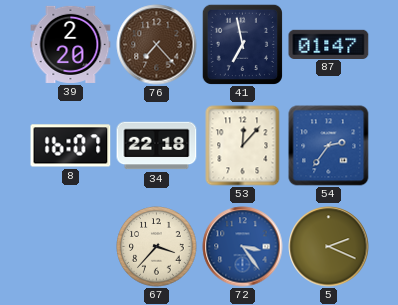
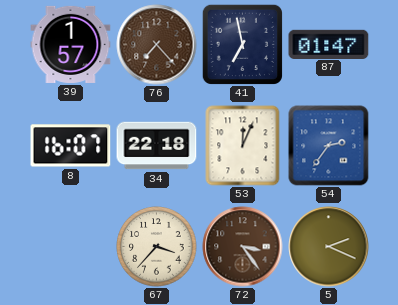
39: 2:20 -> 1:57
53: 12:07 -> 12:04
72 dial: blue -> brown
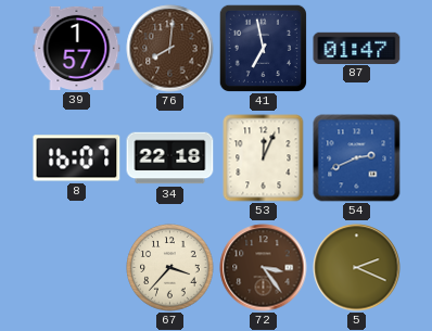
76: 7:23 -> 8:01
54: 2:36 -> 2:41
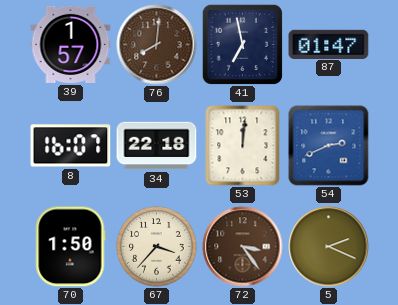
53: 12:04 -> 12:01
70: none -> 1:50
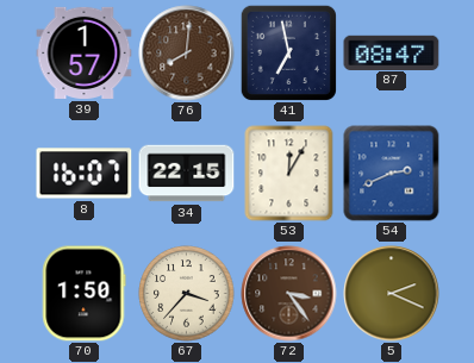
87: 01:47 -> 08:47
34: 22:18 -> 22:15
53: 12:01 -> 12:05
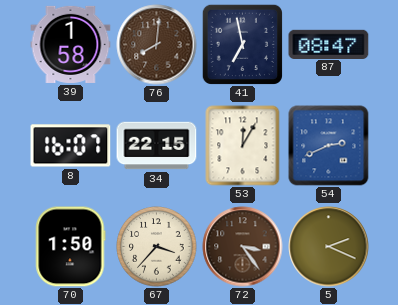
39: 1:57 -> 1:58
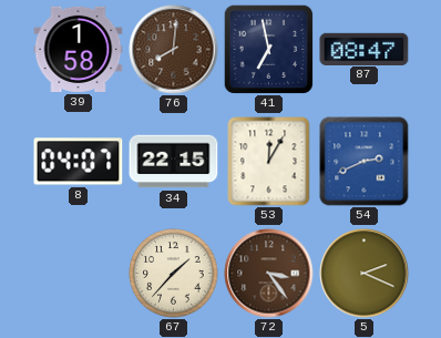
8: 16:07 -> 04:07
70: 1:50 -> none
67: 3:37 -> 1:37
